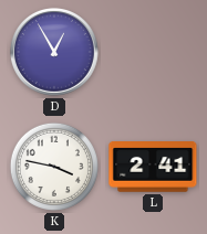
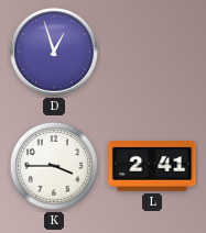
D: 12:55 -> 12:57
K: 3:47 -> 3:45
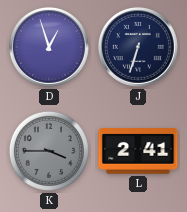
J: none -> 6:33
K dial: white -> grey
